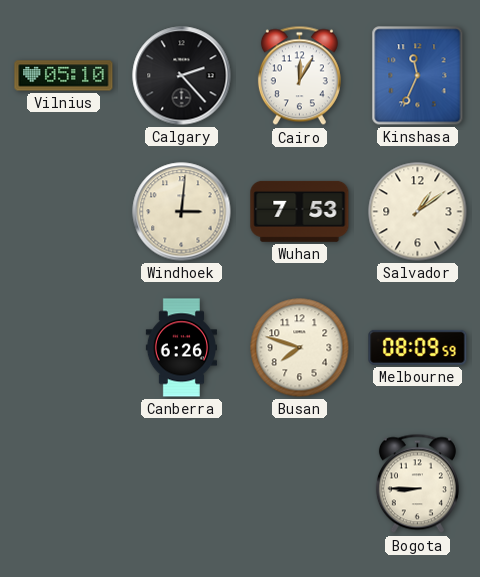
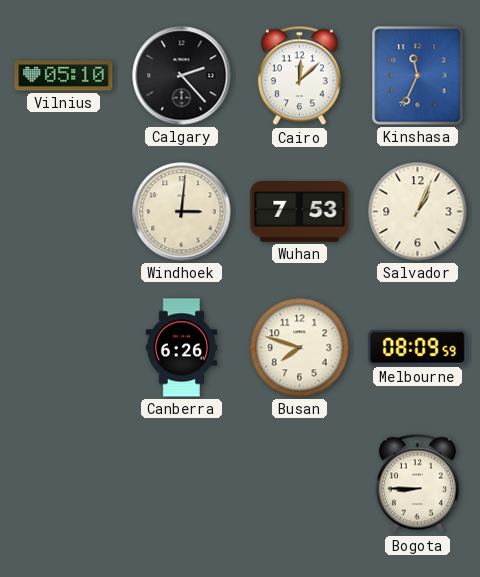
Cairo: 12:05 -> 12:08
Salvador: 1:09 -> 1:04
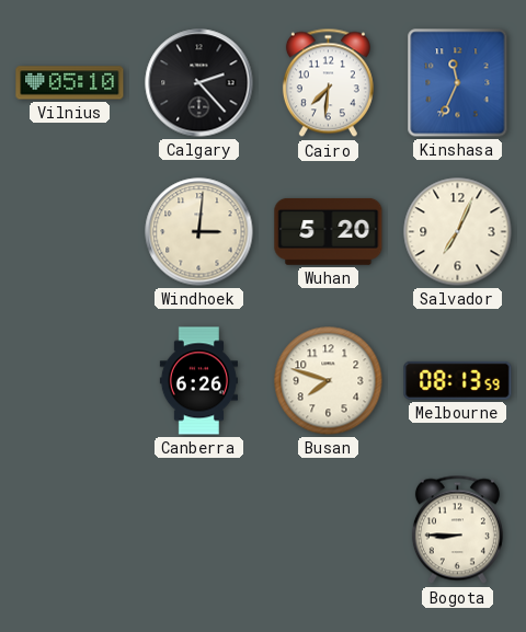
Cairo: 12:08 -> 7:31
Wuhan: 7:53 -> 5:20
Salvador: 1:04 -> 7:04
Melbourne: 08:09 -> 08:13
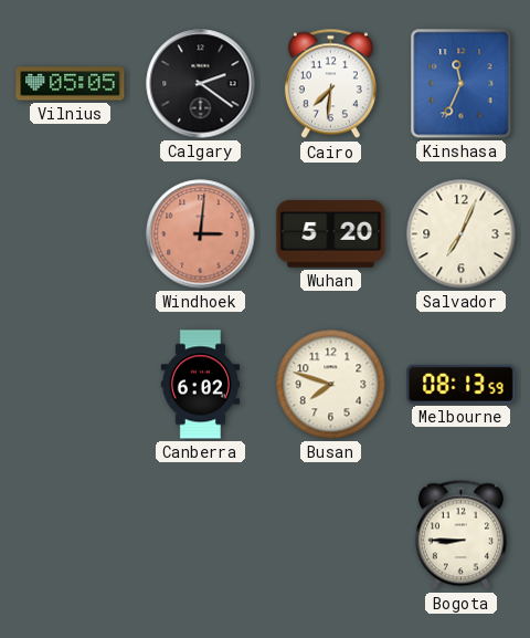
Vilnius: 05:10 -> 05:05
Calgary: 2:23 -> 2:21
Windhoek dial: cream -> salmon
Canberra: 6:26 -> 6:02
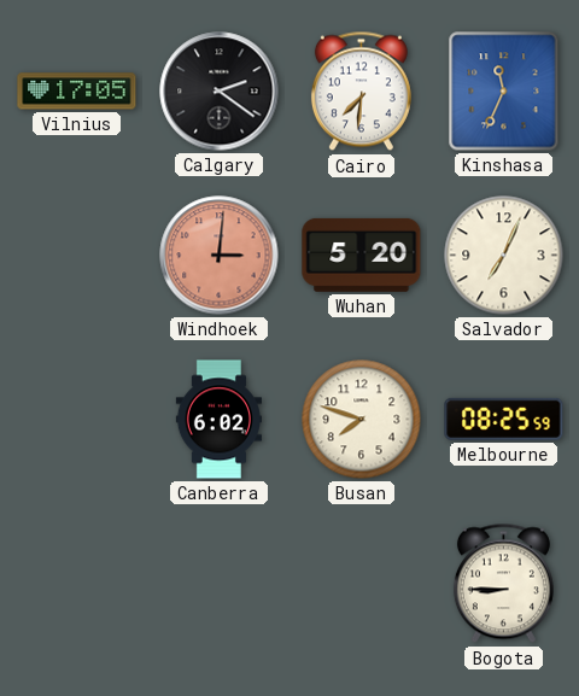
Vilnius: 05:05 -> 17:05
Melbourne: 08:13 -> 08:25
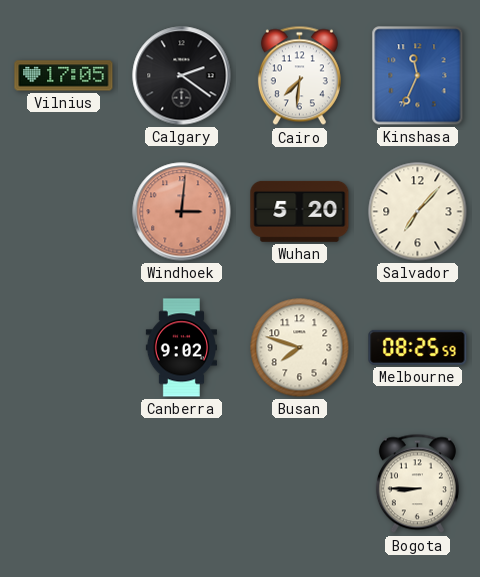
Salvador: 7:04 -> 7:07
Canberra: 6:02 -> 9:02
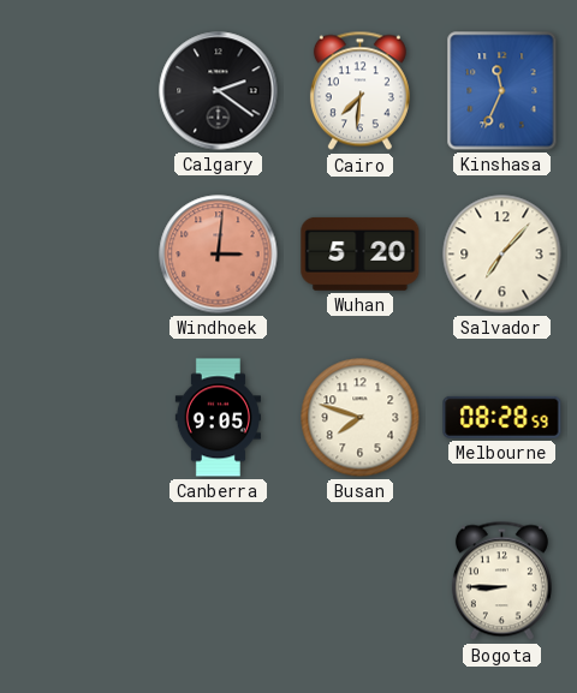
Vilnius: 17:05 -> none
Canberra: 9:02 -> 9:05
Melbourne: 08:25 -> 08:28
